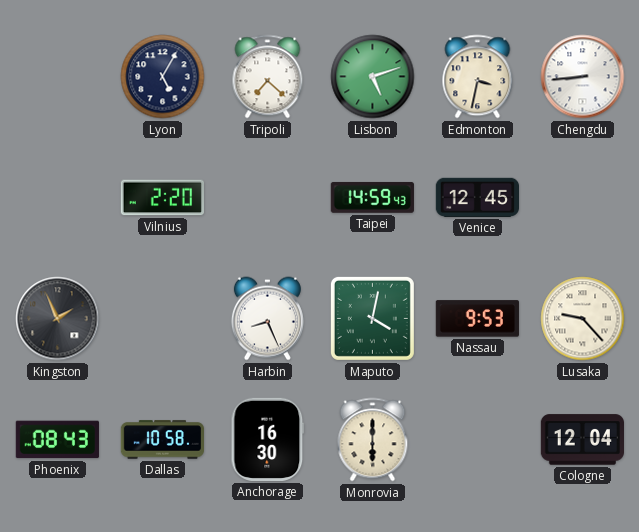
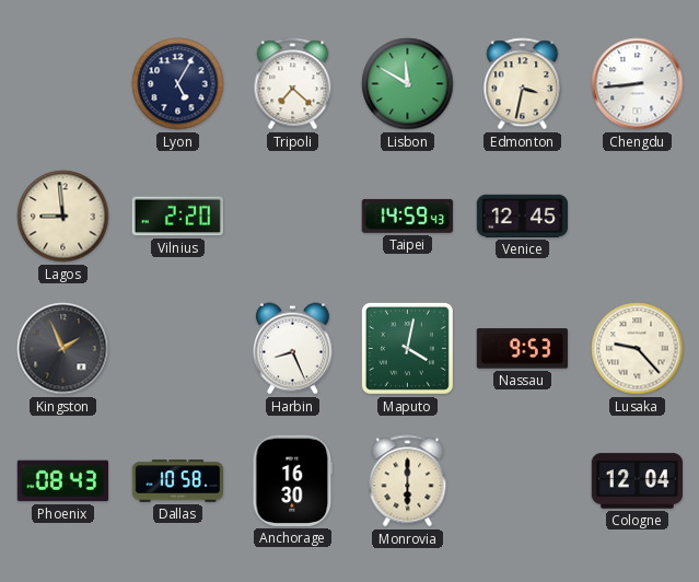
Lisbon: 5:12 -> 11:50
Lagos: none -> 8:59
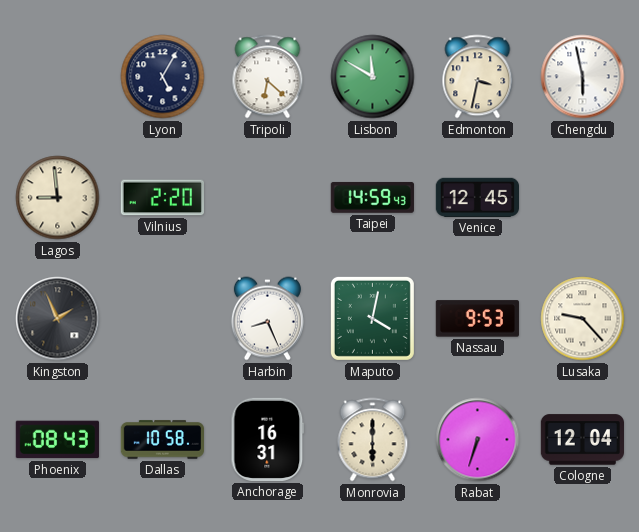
Tripoli: 7:22 -> 6:22
Chengdu: 8:44 -> 5:58
Anchorage: 16:30 -> 16:31
Rabat: none -> 6:33
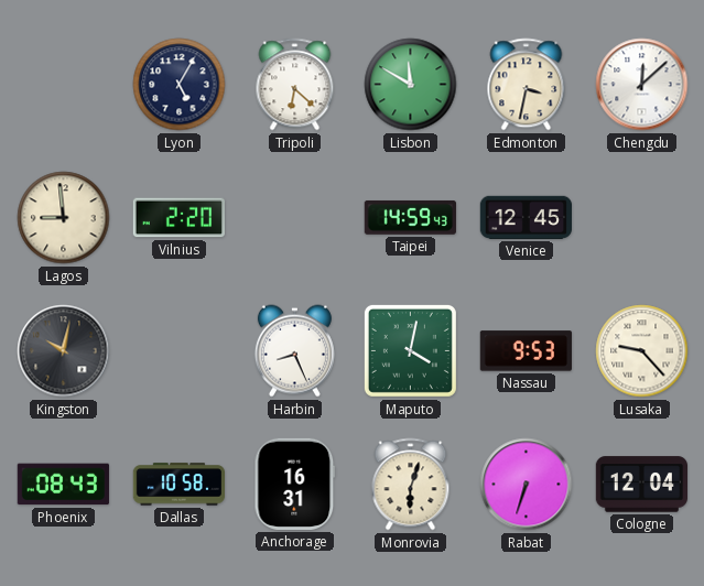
Chengdu: 5:58 -> 12:08
Kingston: 1:56 -> 10:02
Monrovia: 6:00 -> 6:03
